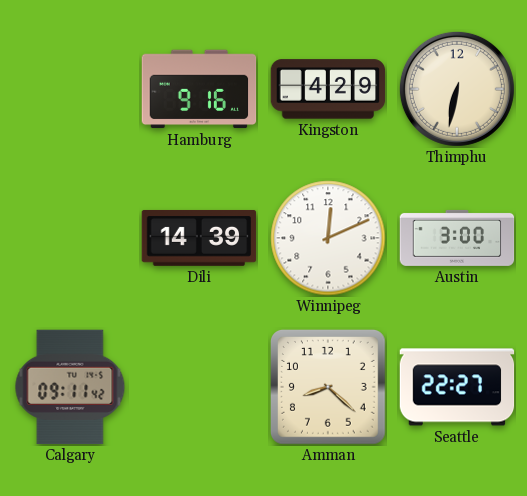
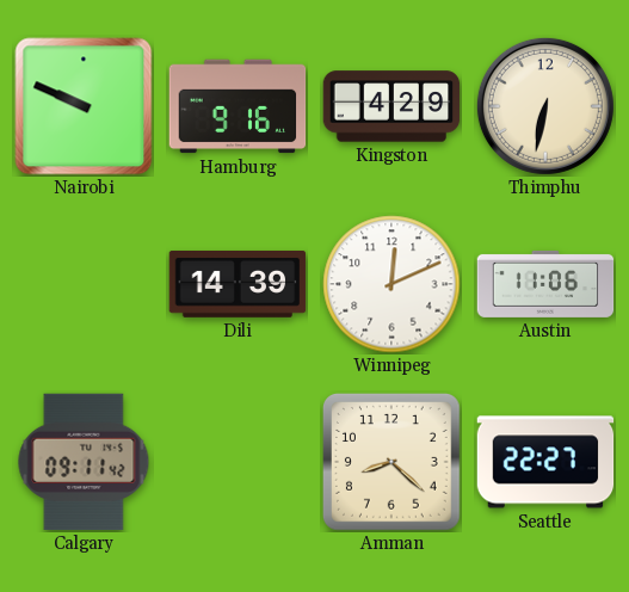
Nairobi: none -> 9:49
Austin: 3:00 -> 11:06
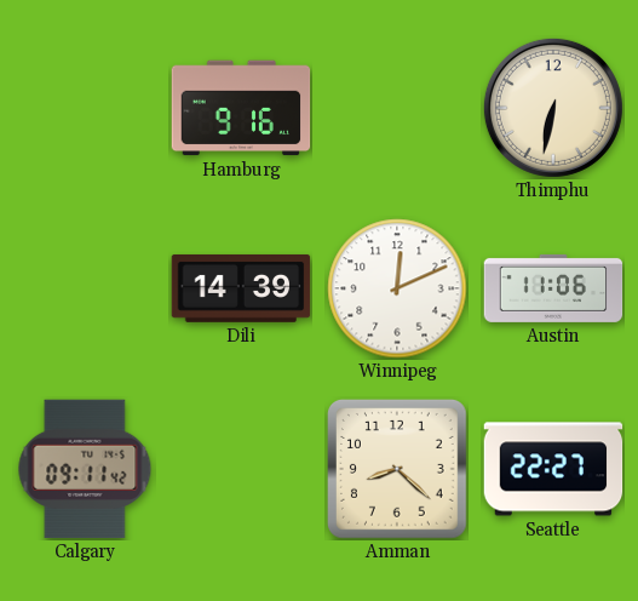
Nairobi: 9:49 -> none
Kingston: 4:29 -> none
